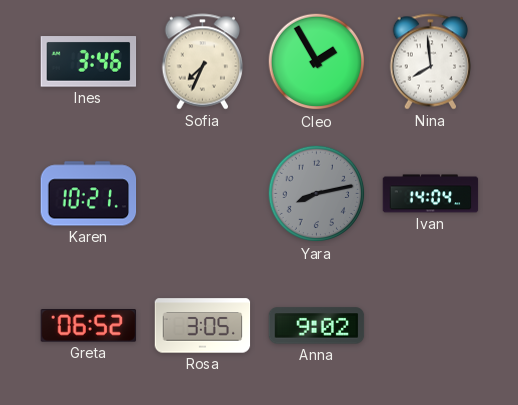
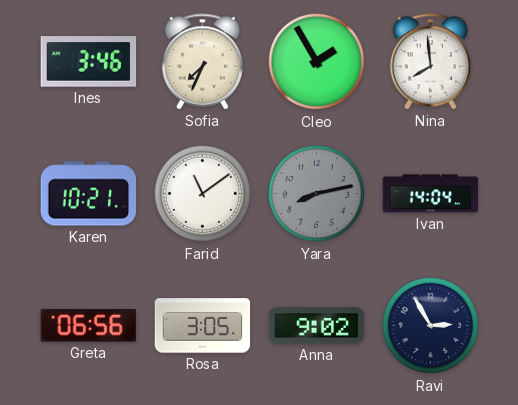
Farid: none -> 11:09
Greta: 06:52 -> 06:56
Ravi: none -> 2:55
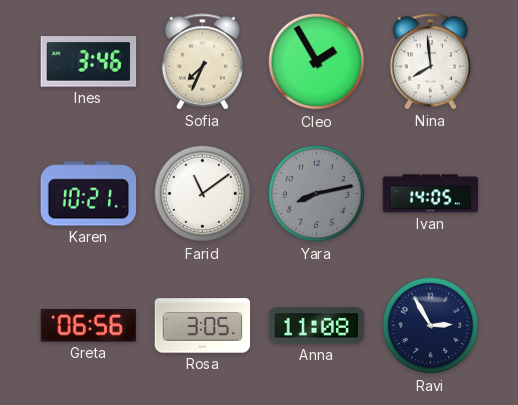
Ivan: 14:04 -> 14:05
Anna: 9:02 -> 11:08
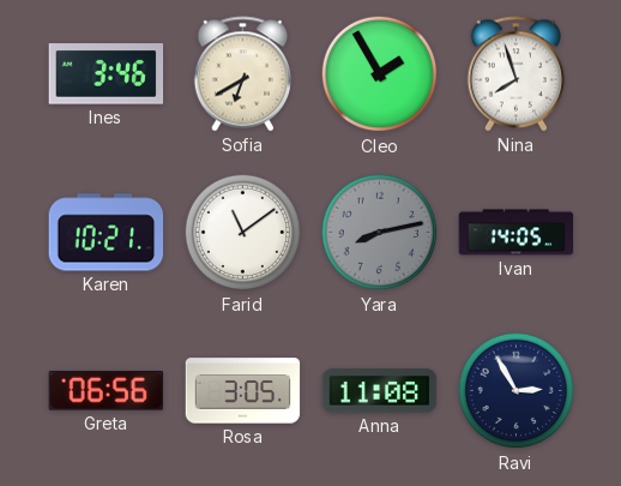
Sofia: 7:34 -> 6:40
Nina: 7:59 -> 7:57
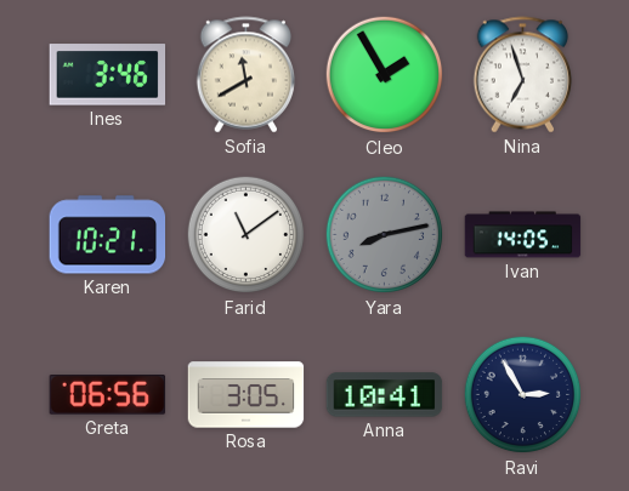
Sofia: 6:40 -> 11:40
Nina: 7:57 -> 6:57
Anna: 11:08 -> 10:41
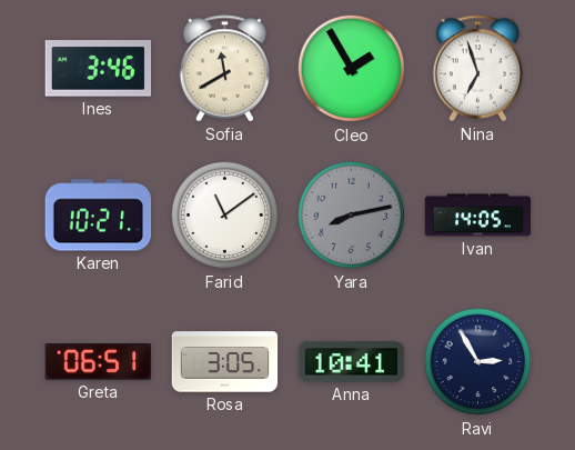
Greta: 06:56 -> 06:51
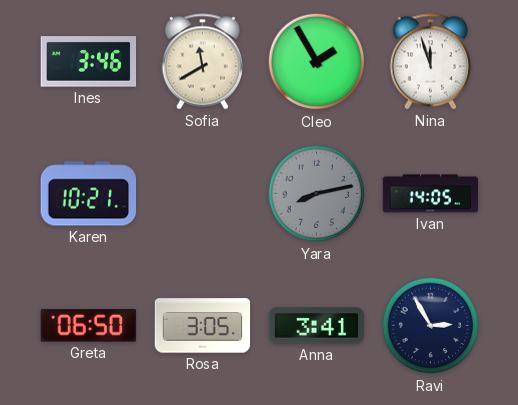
Nina: 6:57 -> 11:57
Farid: 11:09 -> none
Greta: 06:51 -> 06:50
Anna: 10:41 -> 3:41
